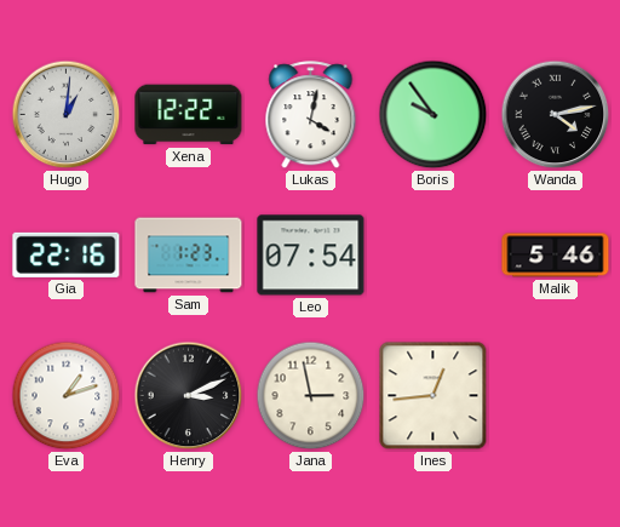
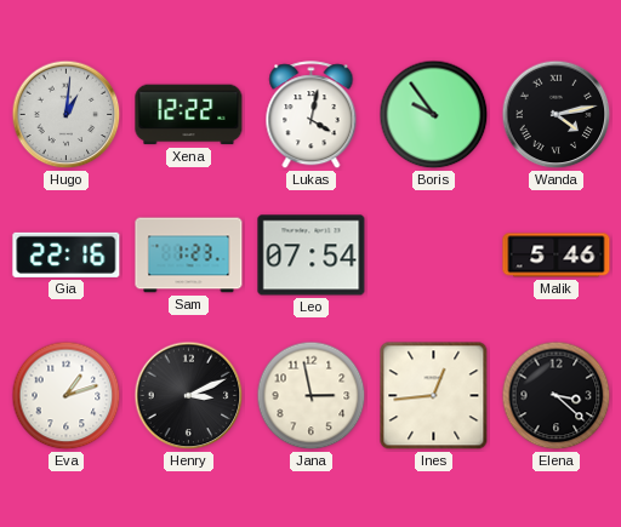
Elena: none -> 3:22
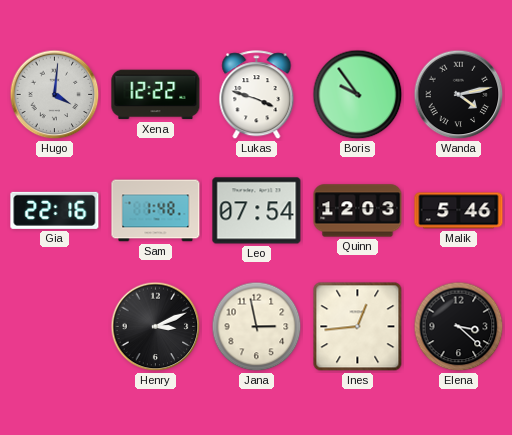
Hugo: 1:01 -> 4:01
Lukas: 4:02 -> 3:48
Sam: 1:23 -> 1:48
Quinn: none -> 12:03
Eva: 1:12 -> none
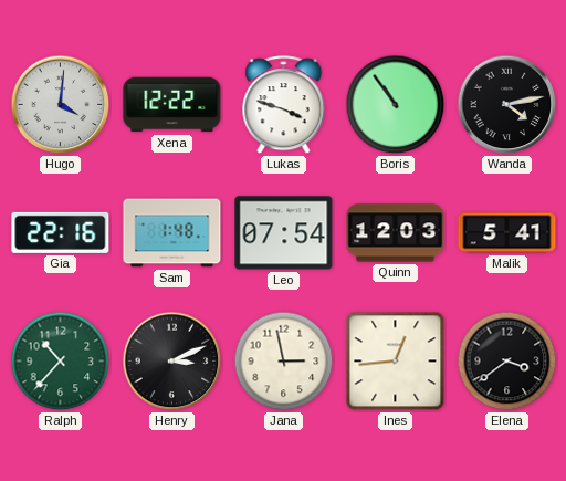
Boris: 9:54 -> 10:54
Malik: 5:46 -> 5:41
Ralph: none -> 10:37
Elena: 3:22 -> 3:39
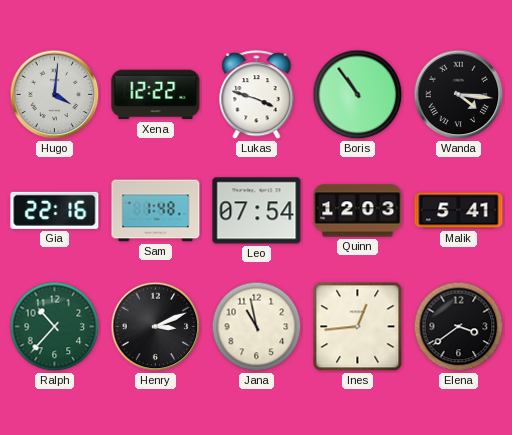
Wanda: 4:13 -> 4:16
Jana: 2:58 -> 10:58
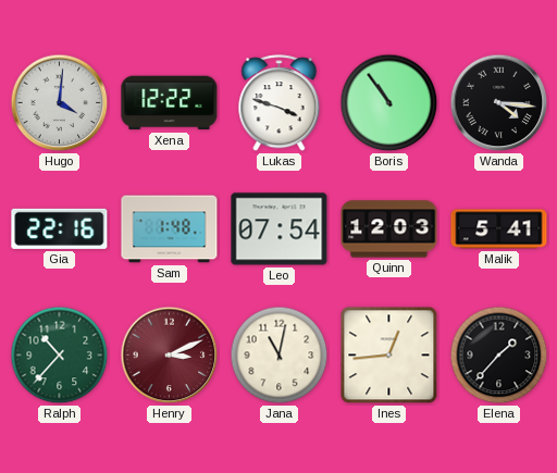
Henry dial: black -> burgundy
Jana: 10:58 -> 11:02
Elena: 3:39 -> 1:37
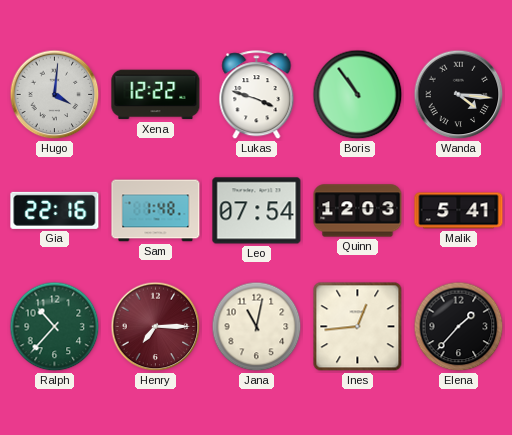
Henry: 3:11 -> 7:15
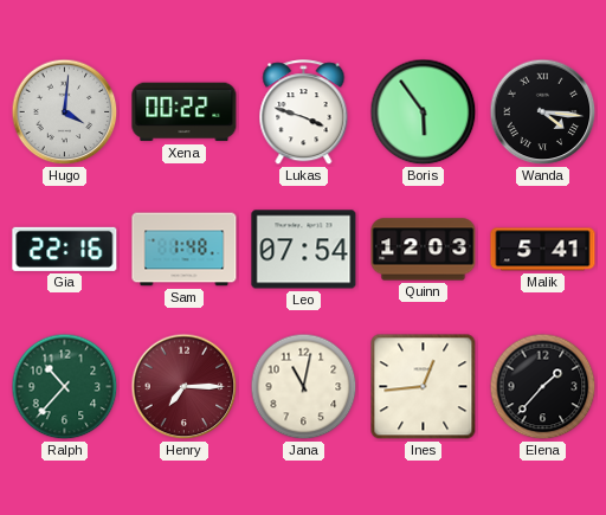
Xena: 12:22 -> 00:22
Boris: 10:54 -> 5:54
